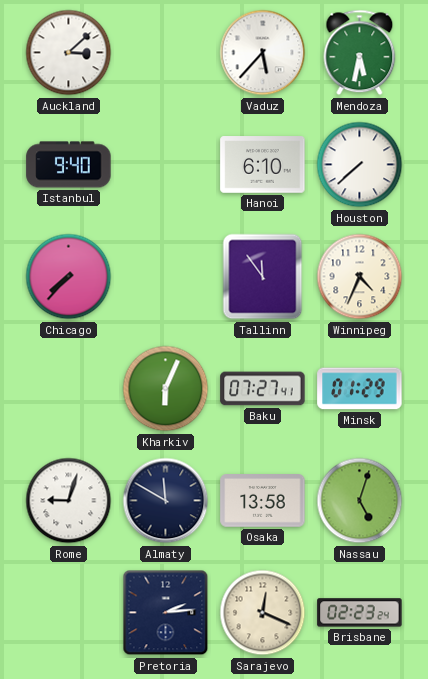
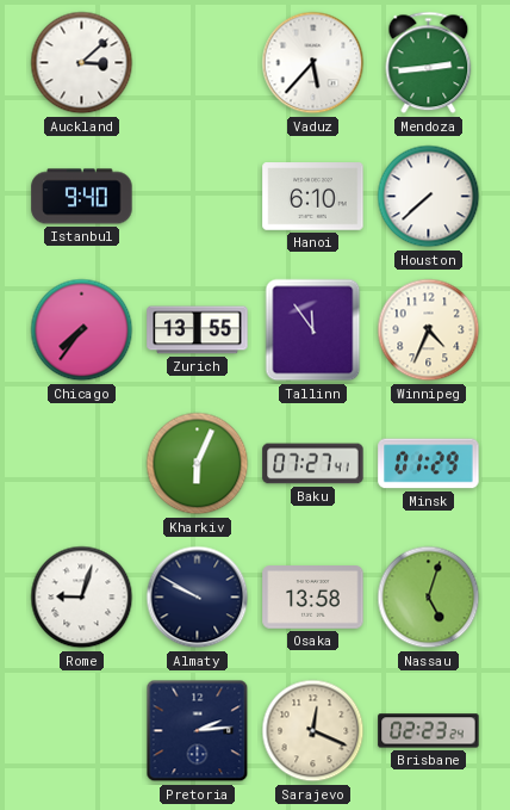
Mendoza: 5:32 -> 2:44
Chicago: 7:37 -> 7:36
Zurich: none -> 13:55
Almaty: 11:50 -> 9:50
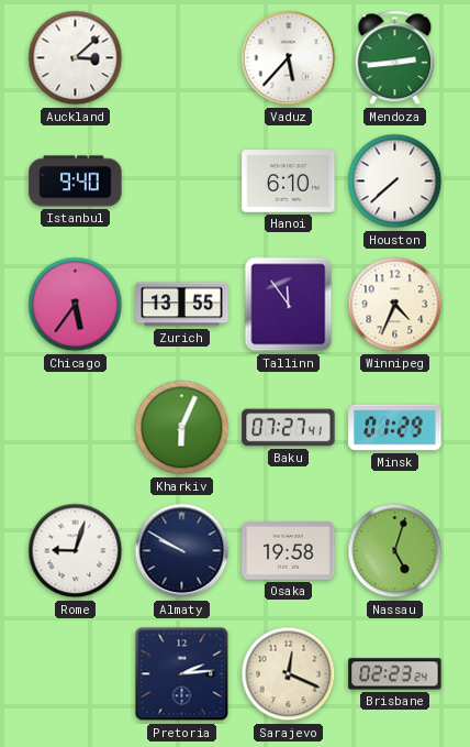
Chicago: 7:36 -> 5:36
Osaka: 13:58 -> 19:58
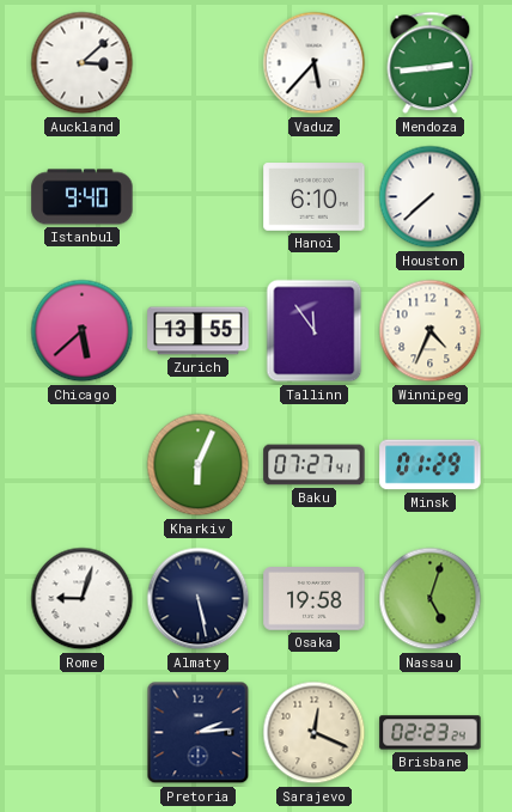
Chicago: 5:36 -> 5:38
Almaty: 9:50 -> 5:28
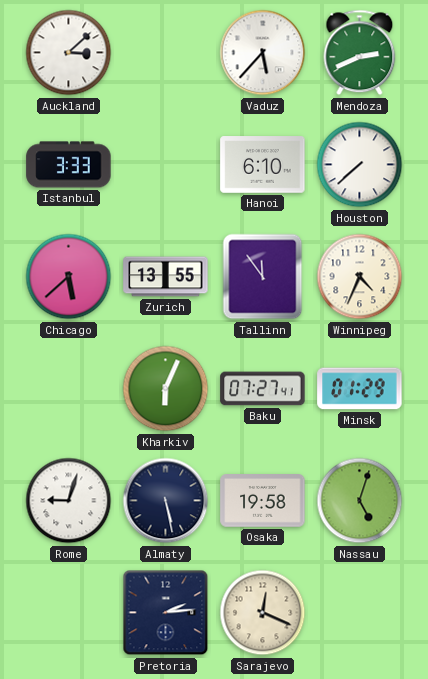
Mendoza: 2:44 -> 2:41
Istanbul: 9:40 -> 3:33
Brisbane: 02:23 -> none
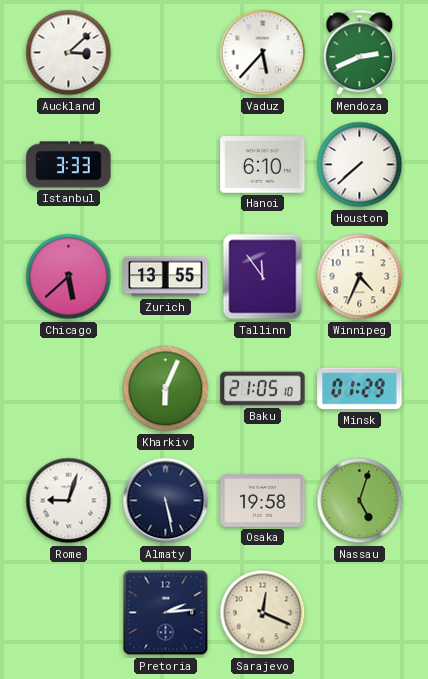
Baku: 07:27 -> 21:05
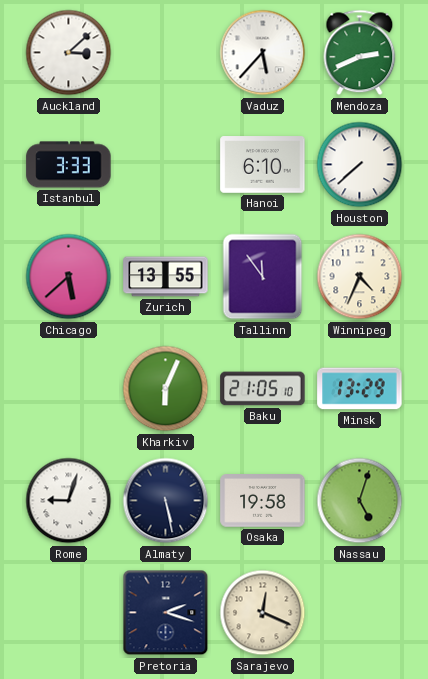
Minsk: 01:29 -> 13:29
Pretoria: 2:14 -> 2:18
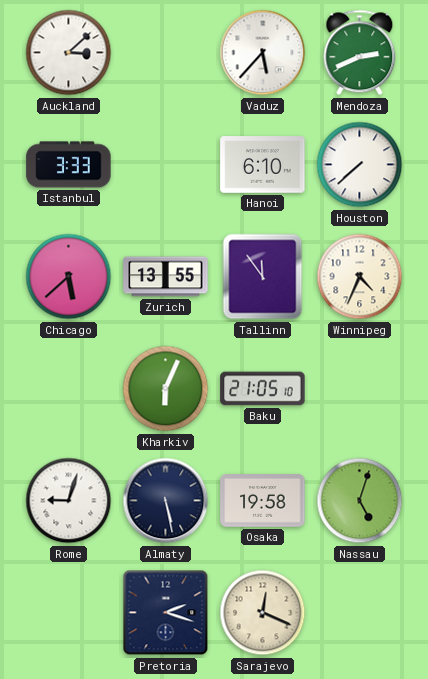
Minsk: 13:29 -> none
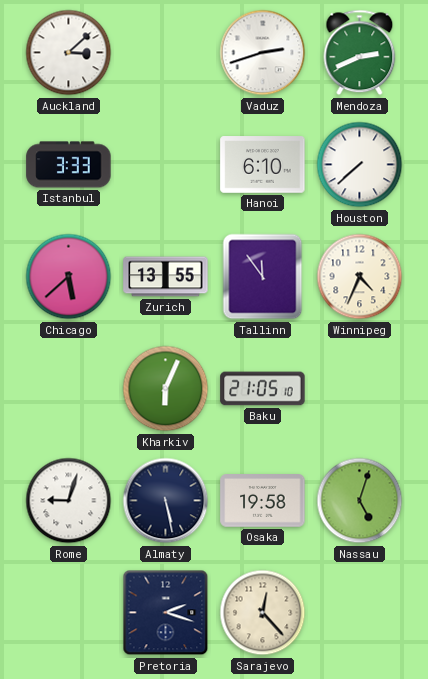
Vaduz: 5:37 -> 2:42
Sarajevo: 12:19 -> 12:23
